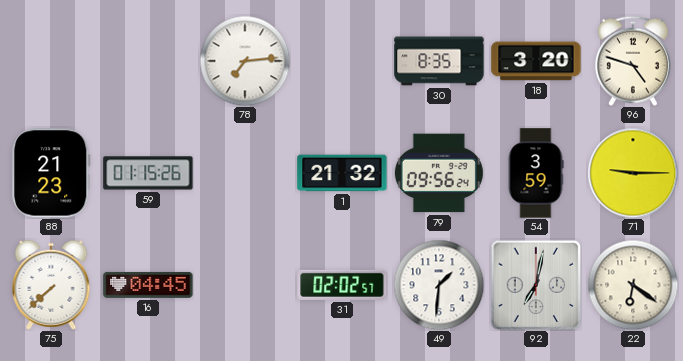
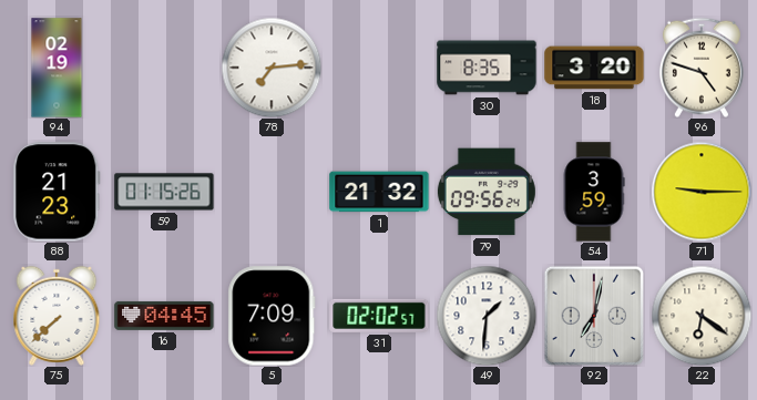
94: none -> 02:19
5: none -> 7:09
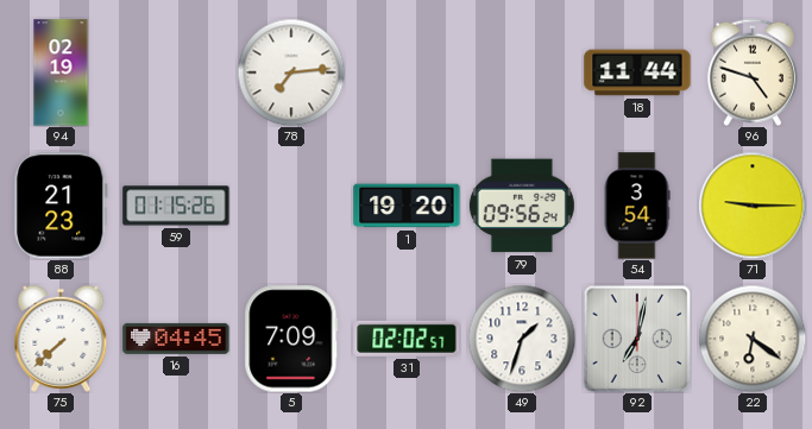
30: 8:35 -> none
18: 3:20 -> 11:44
1: 21:32 -> 19:20
54: 3:59 -> 3:54
49: 1:31 -> 1:33
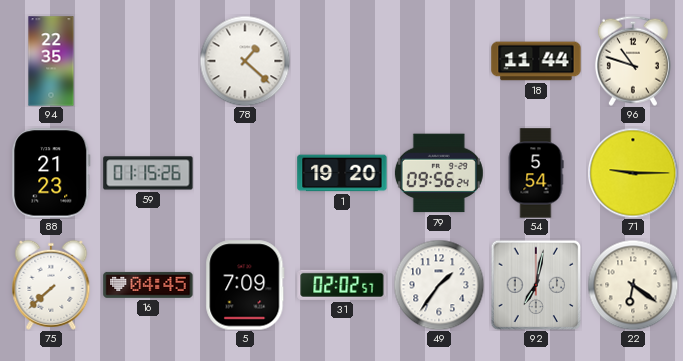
94: 02:19 -> 22:35
78: 7:14 -> 1:22
96: 4:48 -> 10:48
54: 3:54 -> 5:54
49: 1:33 -> 1:36
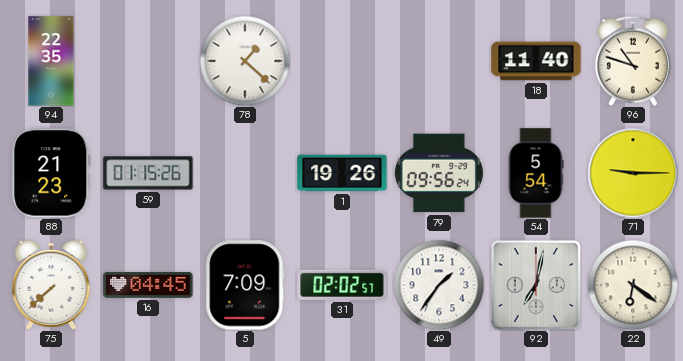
18: 11:44 -> 11:40
1: 19:20 -> 19:26
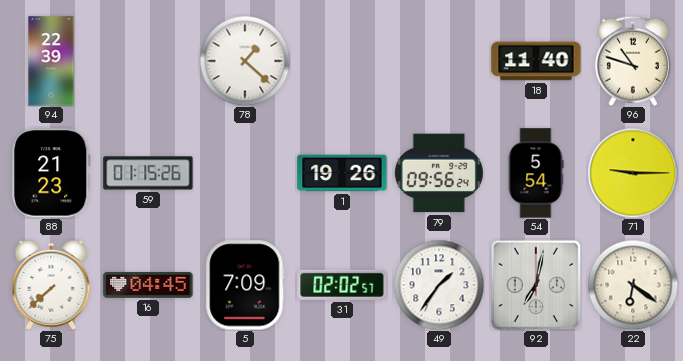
94: 22:35 -> 22:39
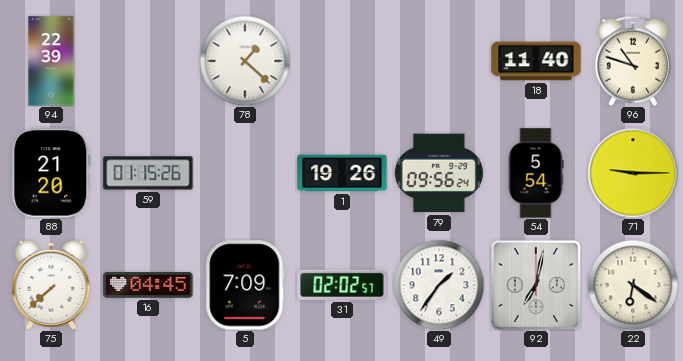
88: 21:23 -> 21:20
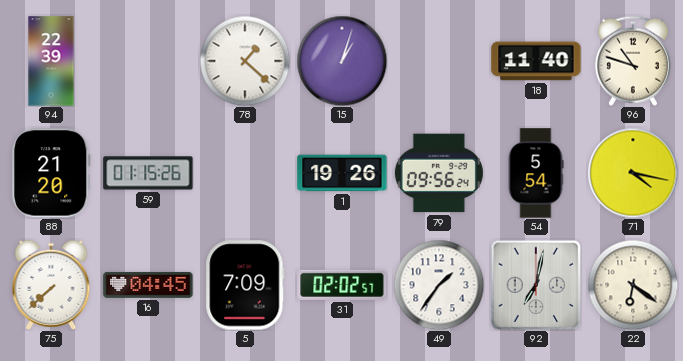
15: none -> 1:03
71: 9:15 -> 4:17
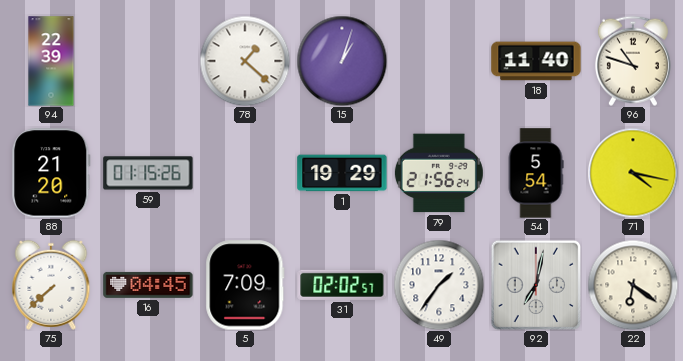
1: 19:26 -> 19:29
79: 09:56 -> 21:56
